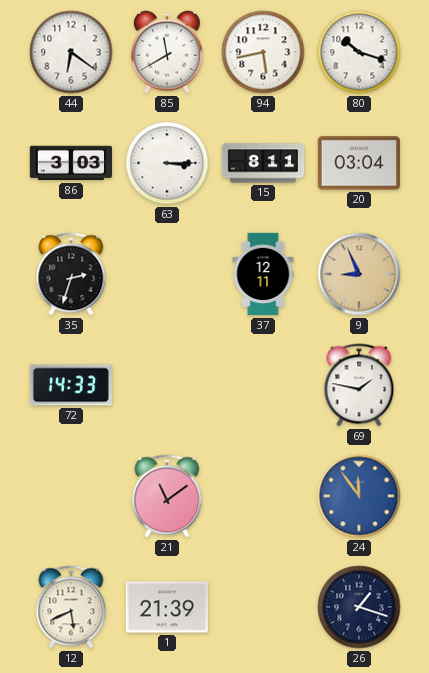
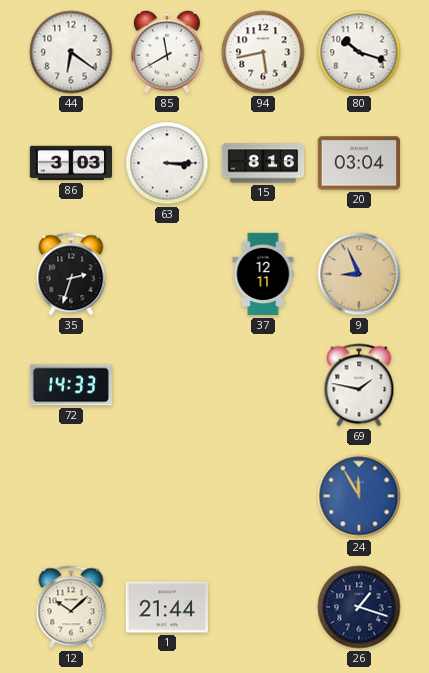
15: 8:11 -> 8:16
21: 11:09 -> none
24: 11:54 -> 11:55
12: 5:41 -> 10:08
1: 21:39 -> 21:44
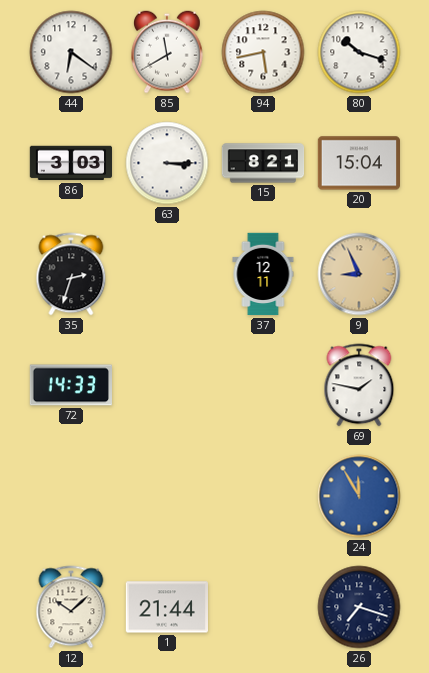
15: 8:16 -> 8:21
20: 03:04 -> 15:04
26: 1:18 -> 7:18
